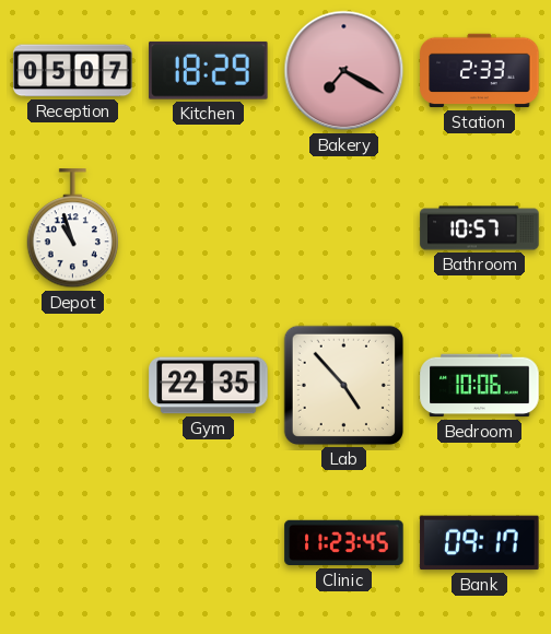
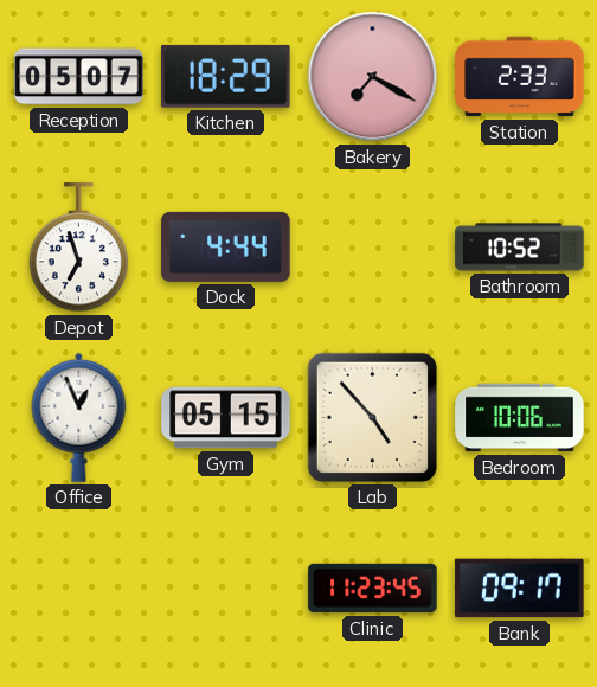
Depot: 10:57 -> 6:57
Dock: none -> 4:44
Bathroom: 10:57 -> 10:52
Office: none -> 12:56
Gym: 22:35 -> 05:15
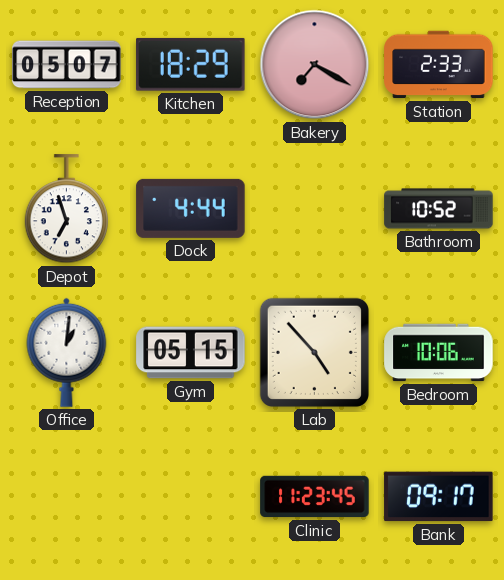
Office: 12:56 -> 1:01
